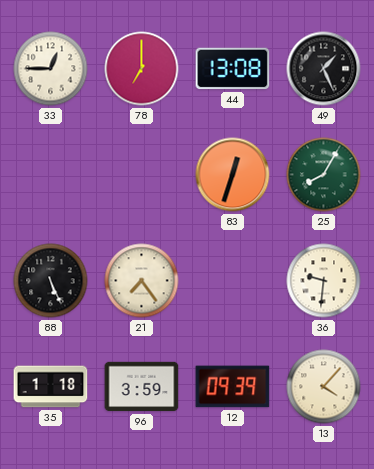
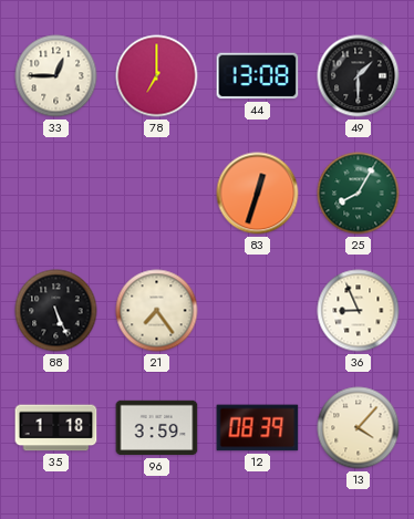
49: 1:26 -> 1:30
36: 9:31 -> 8:56
12: 09:39 -> 08:39
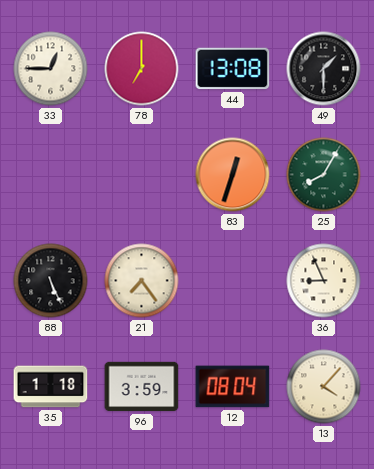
12: 08:39 -> 08:04
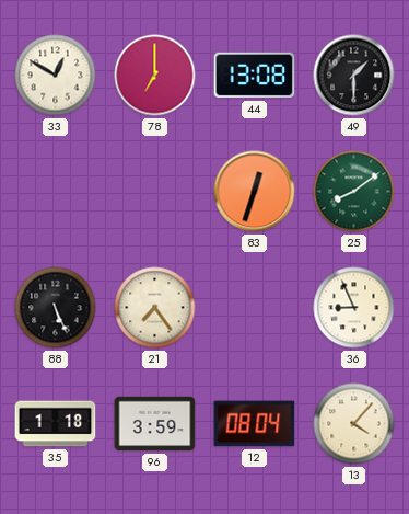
33: 12:45 -> 12:50
25: 8:05 -> 8:09
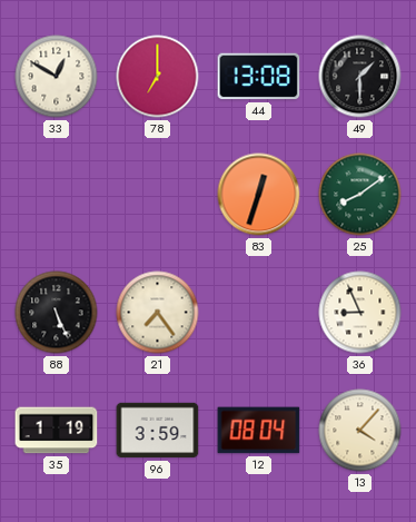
35: 1:18 -> 1:19
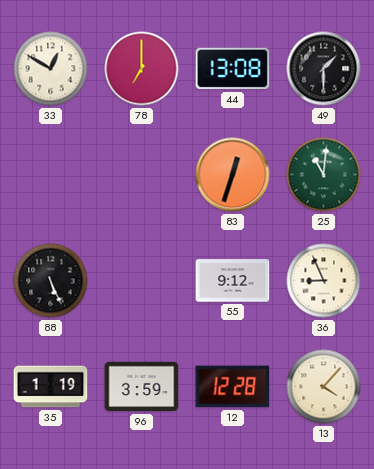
25: 8:09 -> 11:01
21: 7:24 -> none
55: none -> 9:12
12: 08:04 -> 12:28
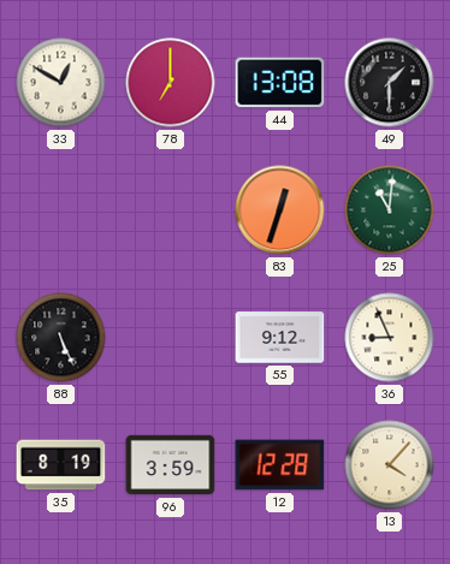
35: 1:19 -> 8:19
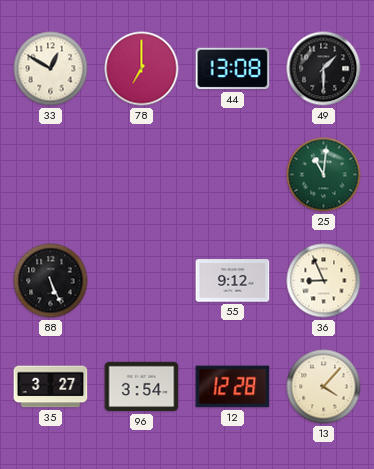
83: 12:33 -> none
35: 8:19 -> 3:27
96: 3:59 -> 3:54
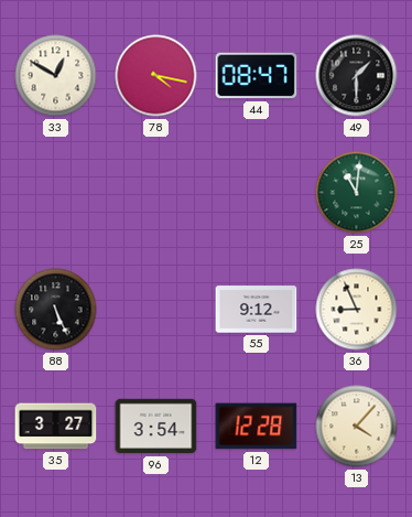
78: 7:00 -> 4:17
44: 13:08 -> 08:47
